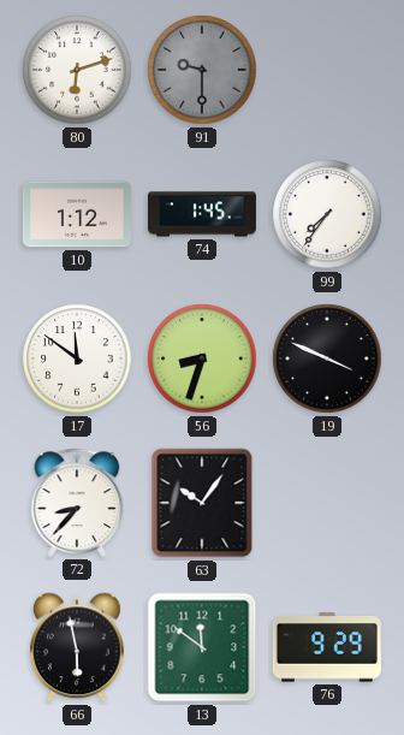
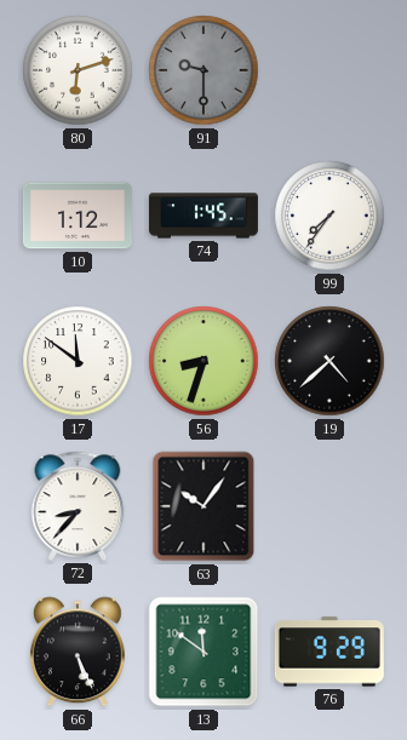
19: 3:49 -> 4:38
66: 5:58 -> 5:26
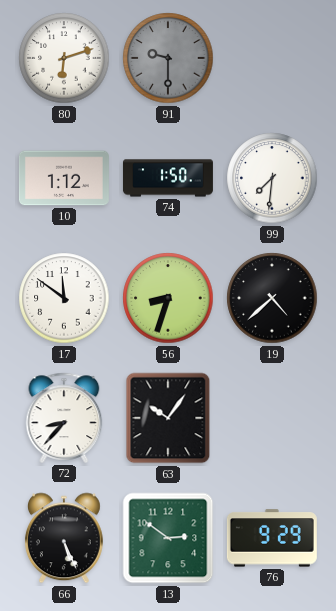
74: 1:45 -> 1:50
99: 7:36 -> 7:31
13: 11:51 -> 2:51
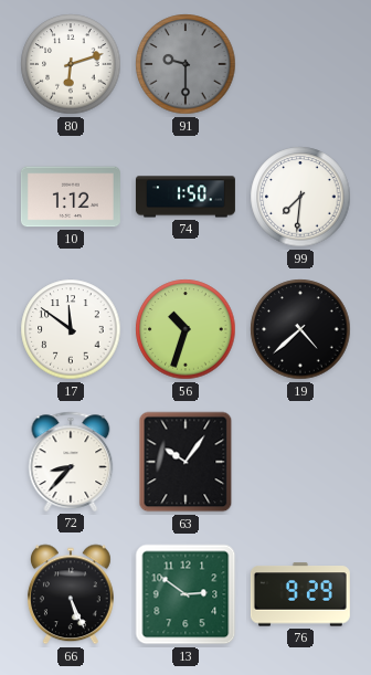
56: 8:33 -> 10:33
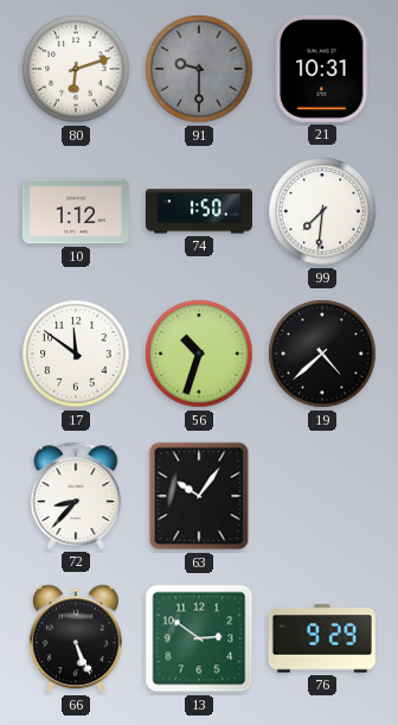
21: none -> 10:31
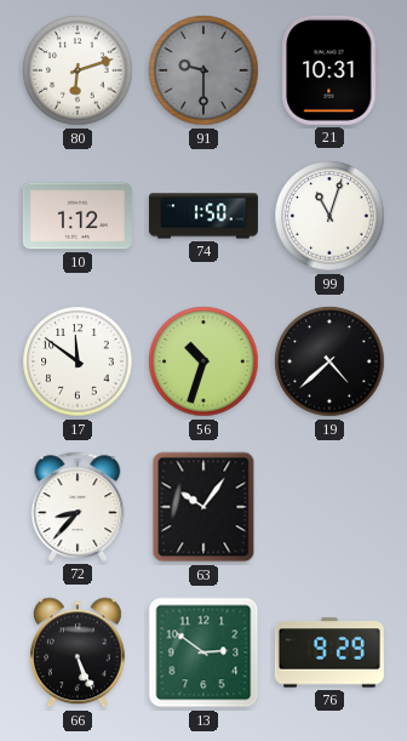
99: 7:31 -> 11:03
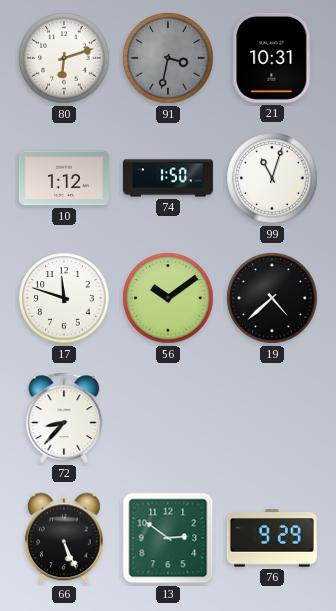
91: 9:30 -> 3:32
17: 11:51 -> 11:48
56: 10:33 -> 10:09
63: 10:06 -> none
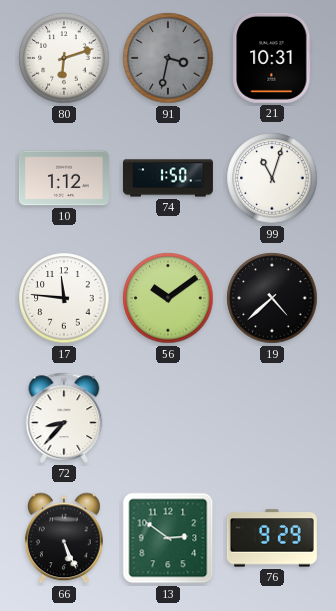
17: 11:48 -> 11:46
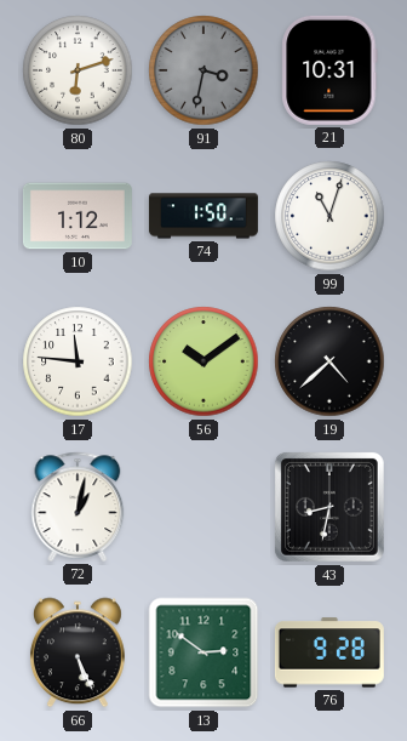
72: 8:37 -> 1:02
43: none -> 8:32
76: 9:29 -> 9:28
